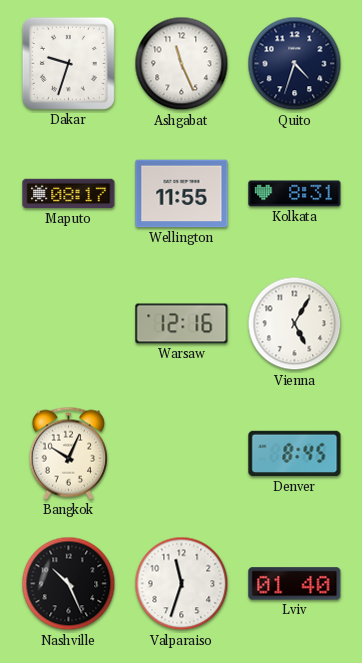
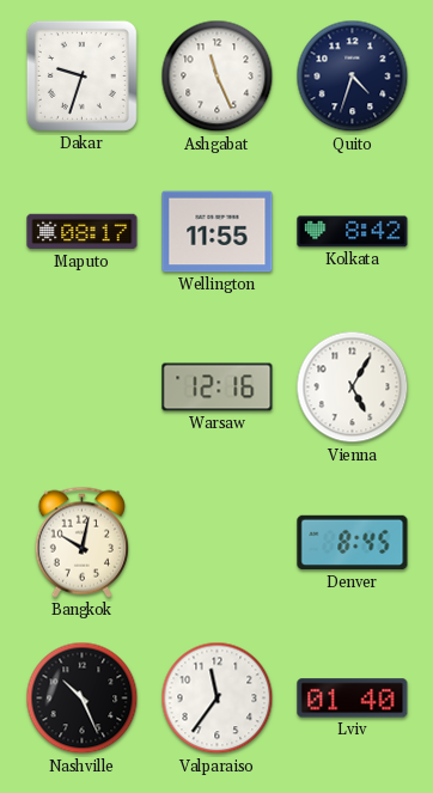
Kolkata: 8:31 -> 8:42
Bangkok: 10:04 -> 10:02
Valparaiso: 11:33 -> 11:36
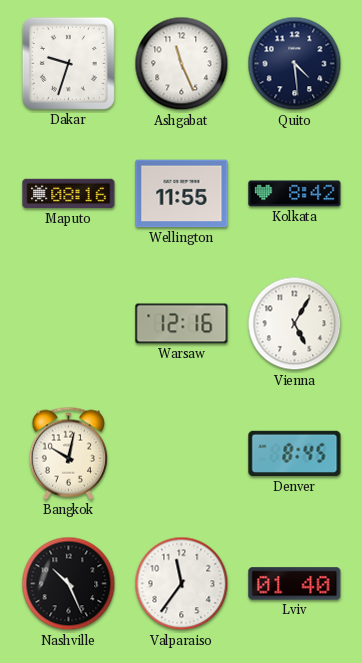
Quito: 4:33 -> 4:29
Maputo: 08:17 -> 08:16
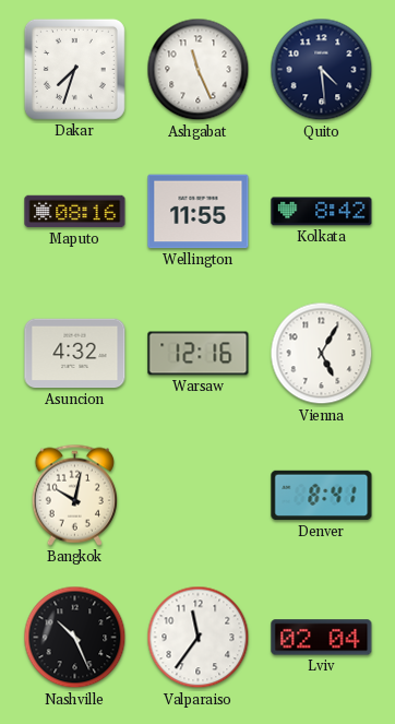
Dakar: 9:33 -> 7:33
Asuncion: none -> 4:32
Denver: 8:45 -> 8:41
Lviv: 01:40 -> 02:04
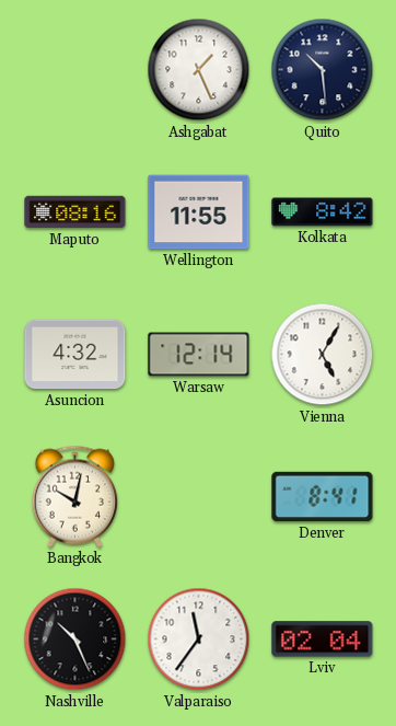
Dakar: 7:33 -> none
Ashgabat: 11:26 -> 1:26
Quito: 4:29 -> 10:29
Warsaw: 12:16 -> 12:14
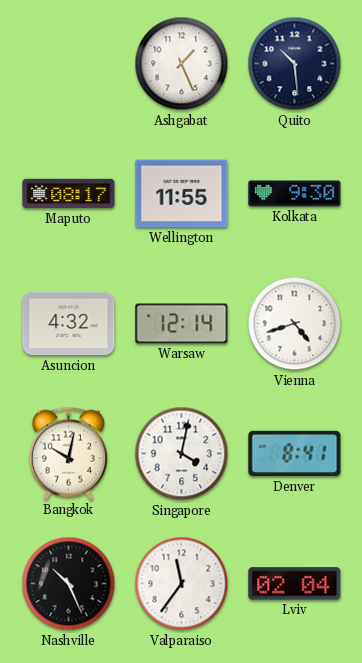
Maputo: 08:16 -> 08:17
Kolkata: 8:42 -> 9:30
Vienna: 5:05 -> 4:42
Singapore: none -> 4:02
